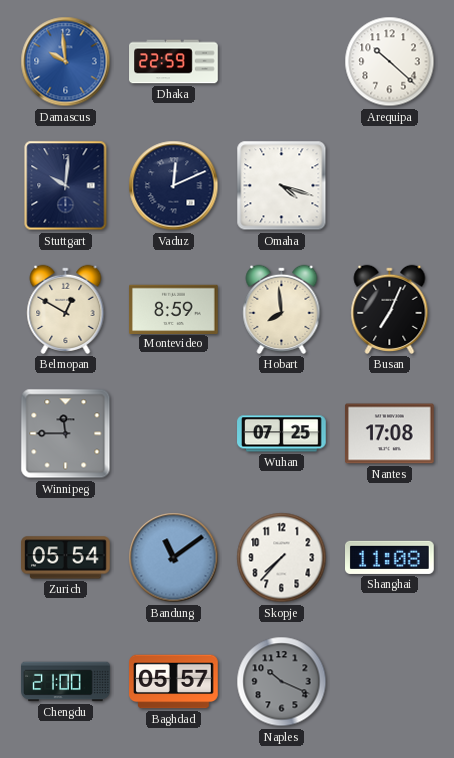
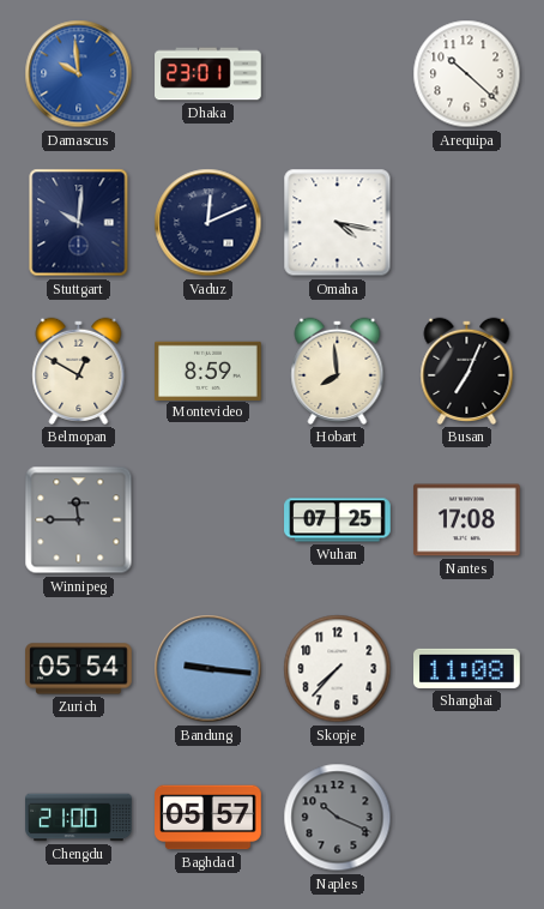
Dhaka: 22:59 -> 23:01
Omaha: 4:18 -> 4:17
Bandung: 11:09 -> 9:16
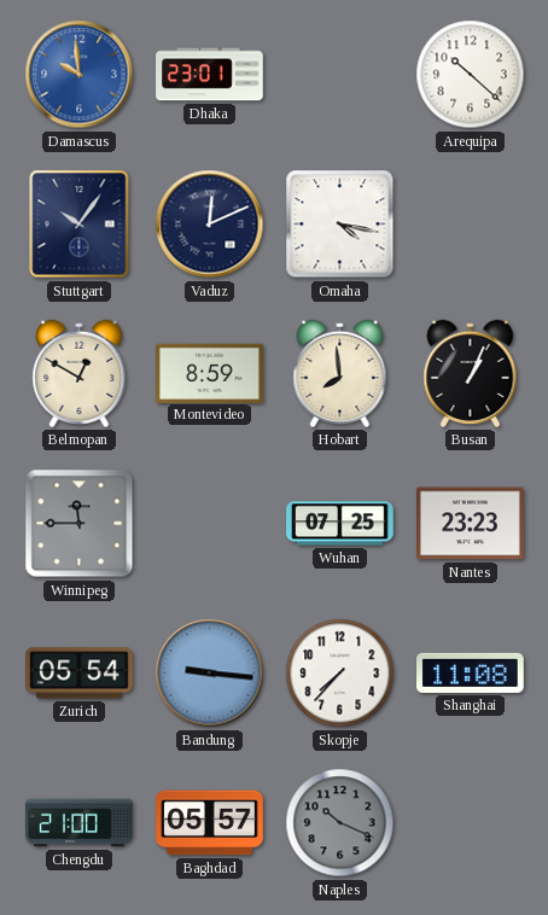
Stuttgart: 10:01 -> 10:06
Busan: 7:04 -> 1:04
Nantes: 17:08 -> 23:23
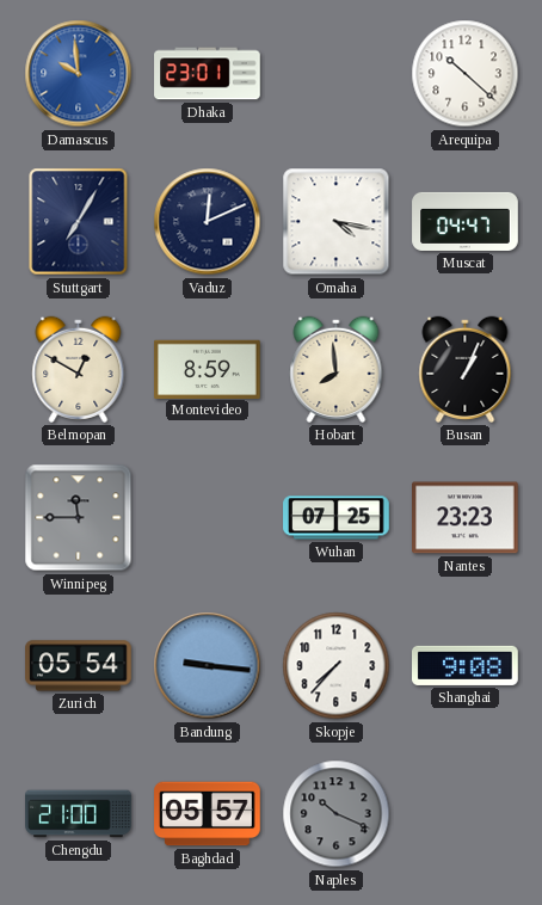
Stuttgart: 10:06 -> 7:05
Muscat: none -> 04:47
Shanghai: 11:08 -> 9:08
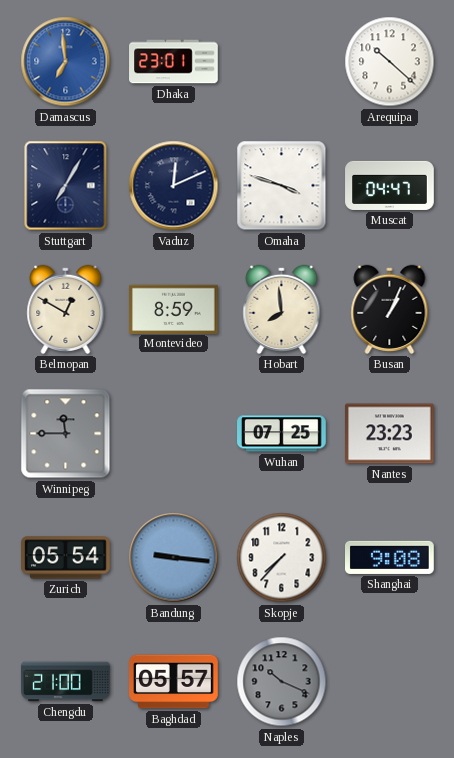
Damascus: 9:59 -> 6:59
Omaha: 4:17 -> 3:48
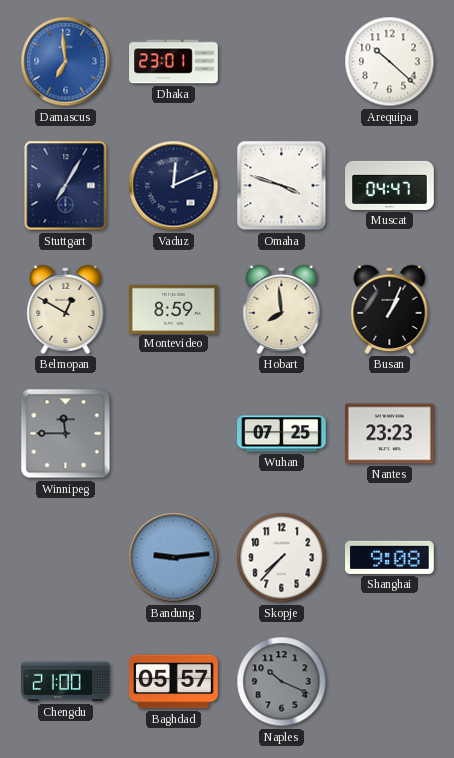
Zurich: 05:54 -> none
Bandung: 9:16 -> 9:14
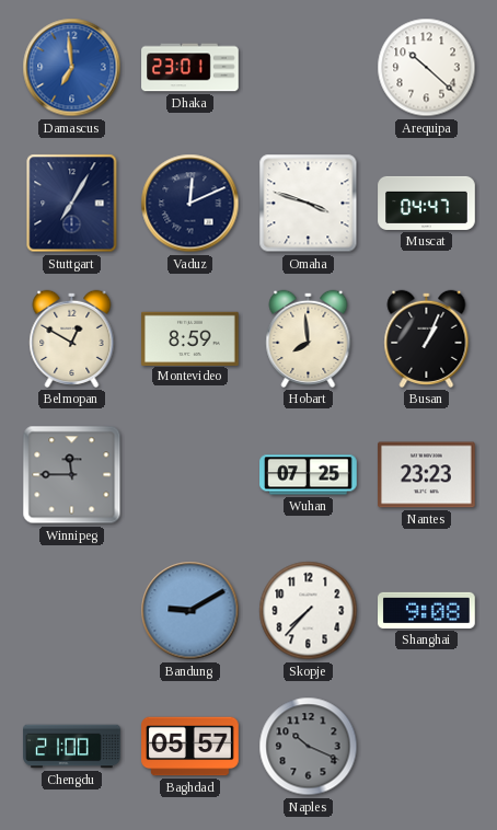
Bandung: 9:14 -> 9:10
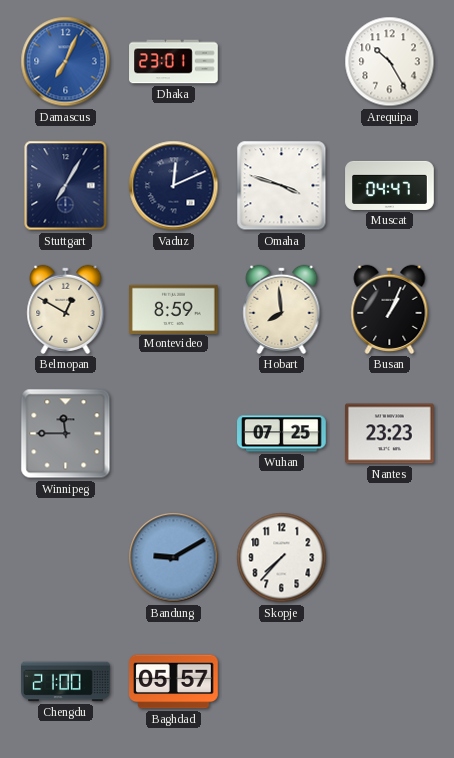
Damascus: 6:59 -> 7:04
Arequipa: 10:22 -> 10:25
Shanghai: 9:08 -> none
Naples: 10:19 -> none
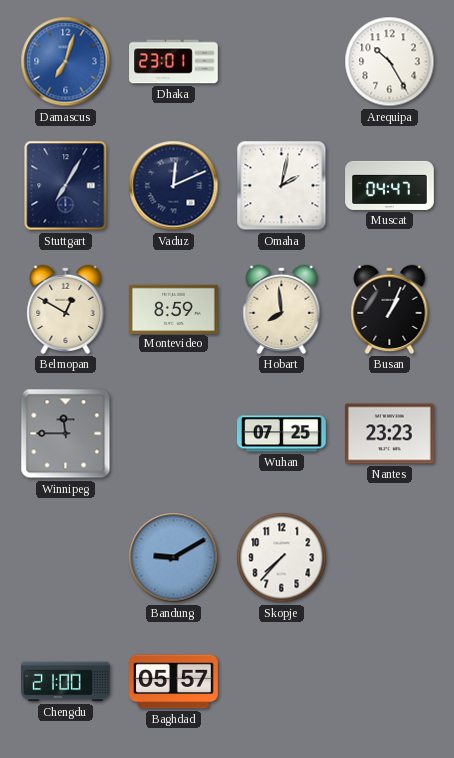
Damascus: 7:04 -> 7:03
Omaha: 3:48 -> 2:02
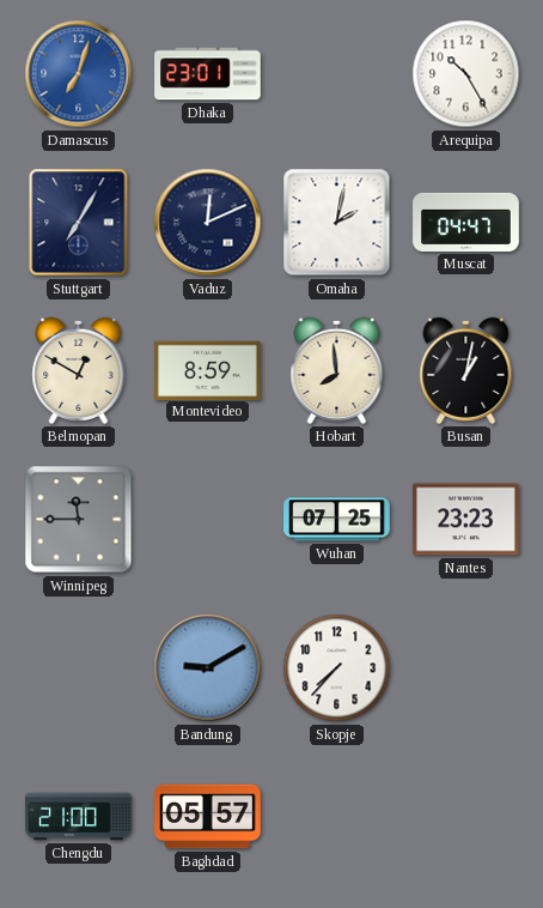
Busan: 1:04 -> 1:02
